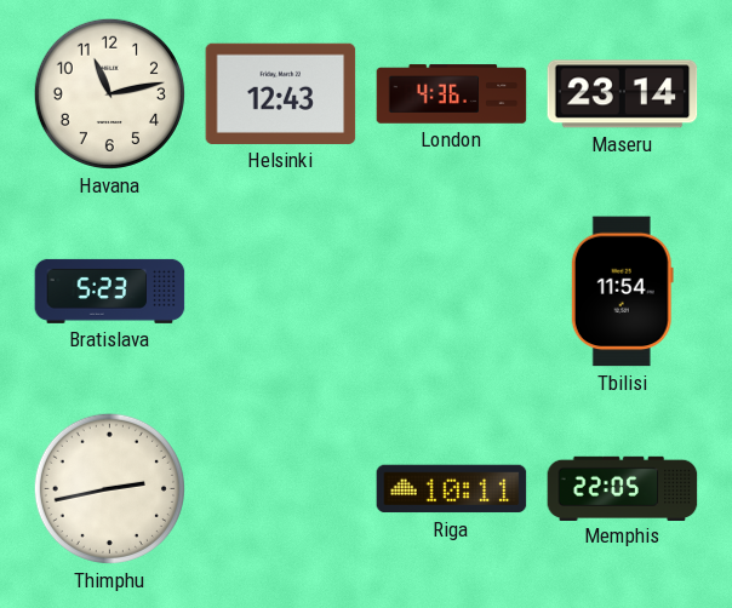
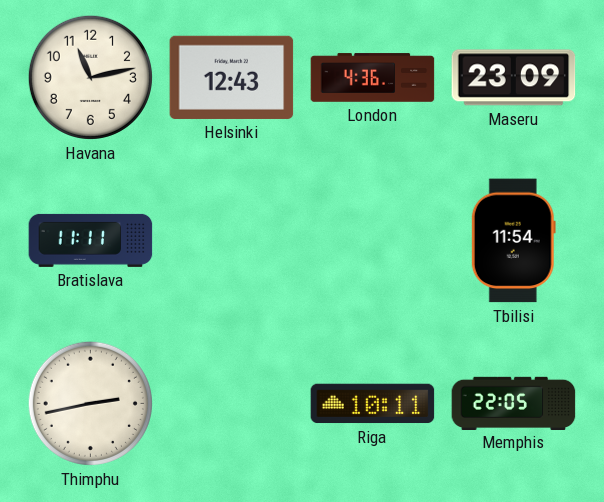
Maseru: 23:14 -> 23:09
Bratislava: 5:23 -> 11:11
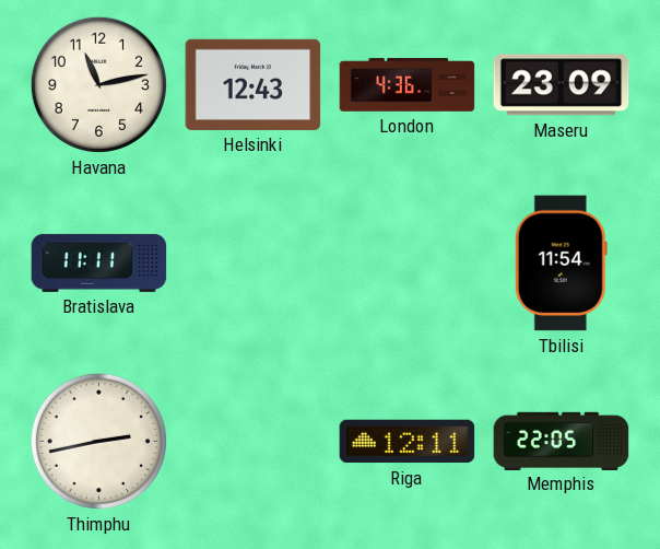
Riga: 10:11 -> 12:11
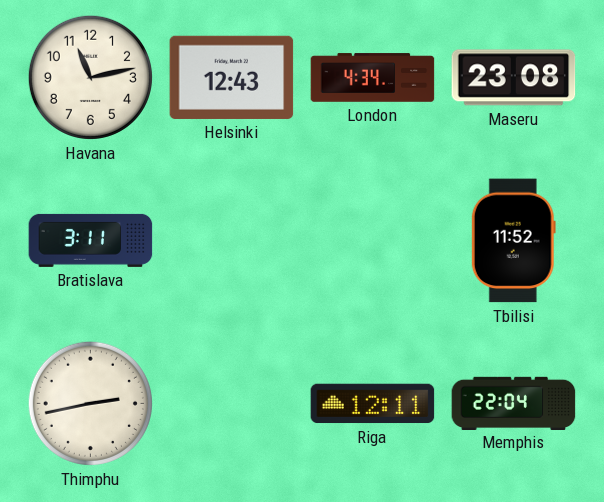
London: 4:36 -> 4:34
Maseru: 23:09 -> 23:08
Bratislava: 11:11 -> 3:11
Tbilisi: 11:54 -> 11:52
Memphis: 22:05 -> 22:04
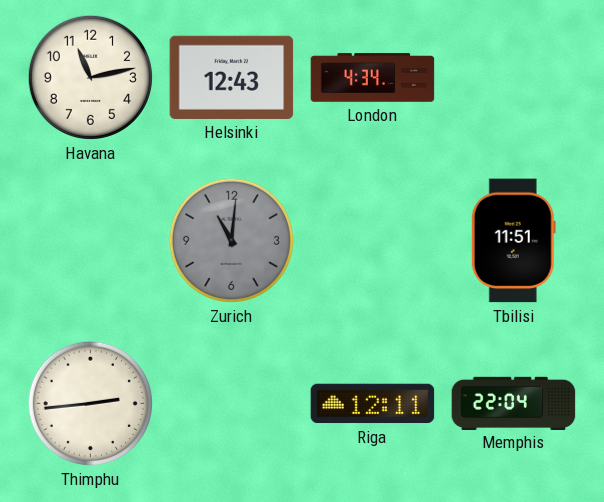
Maseru: 23:08 -> none
Bratislava: 3:11 -> none
Zurich: none -> 11:01
Tbilisi: 11:52 -> 11:51
Thimphu: 2:43 -> 2:44
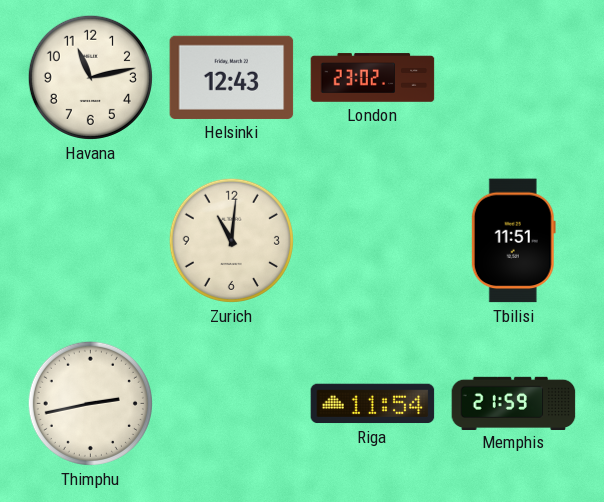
London: 4:34 -> 23:02
Zurich dial: grey -> cream
Thimphu: 2:44 -> 2:43
Riga: 12:11 -> 11:54
Memphis: 22:04 -> 21:59
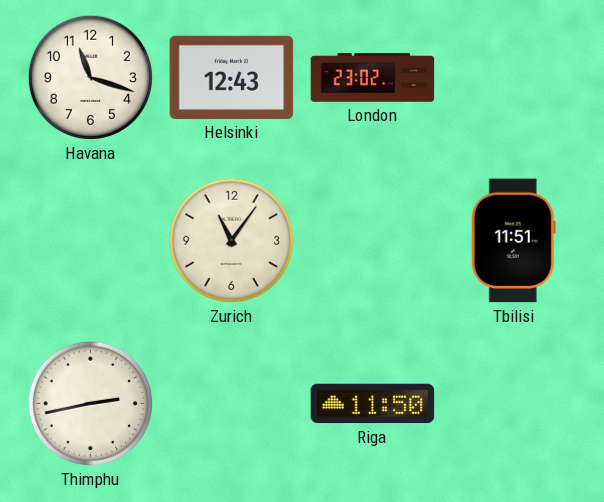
Havana: 11:13 -> 11:18
Zurich: 11:01 -> 11:06
Riga: 11:54 -> 11:50
Memphis: 21:59 -> none
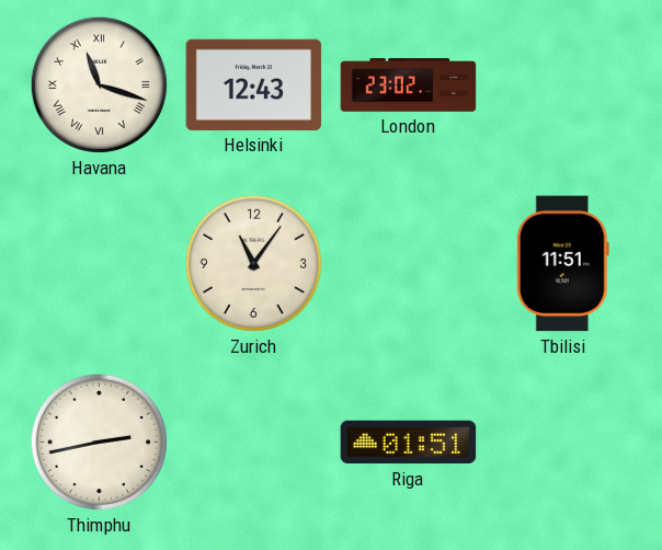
Havana numerals: Arabic -> Roman
Riga: 11:50 -> 01:51
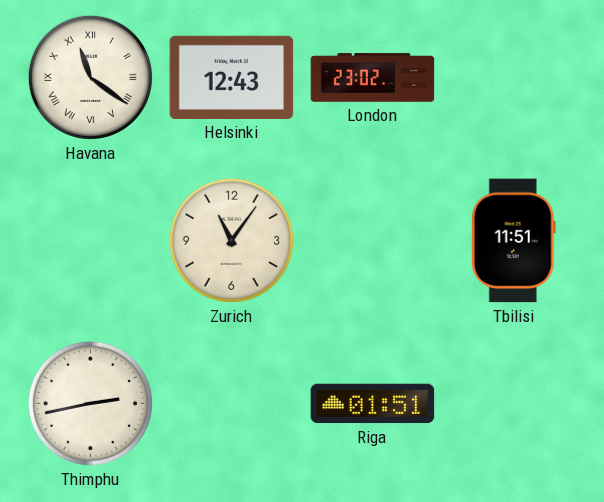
Havana: 11:18 -> 11:21
